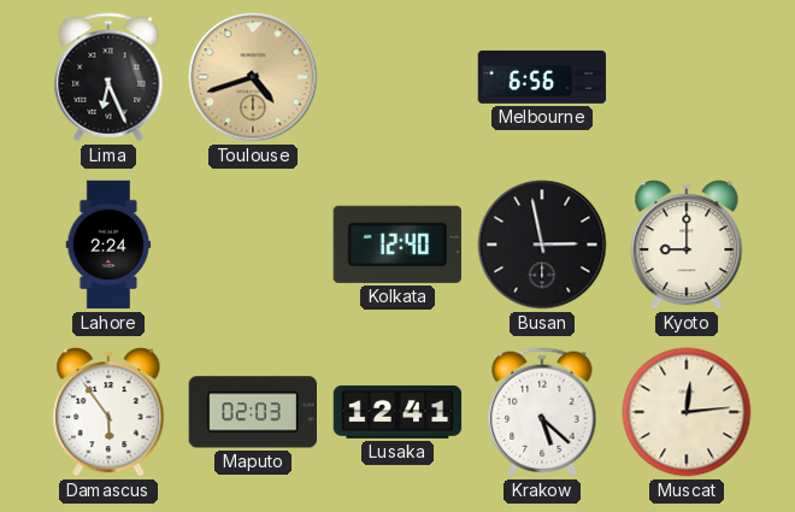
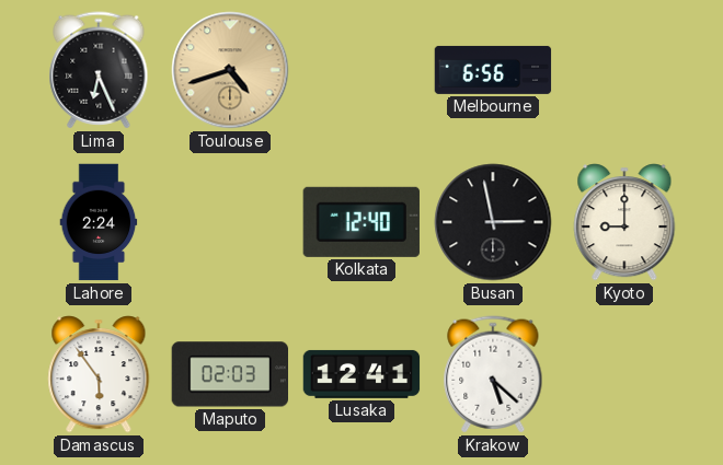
Muscat: 12:14 -> none
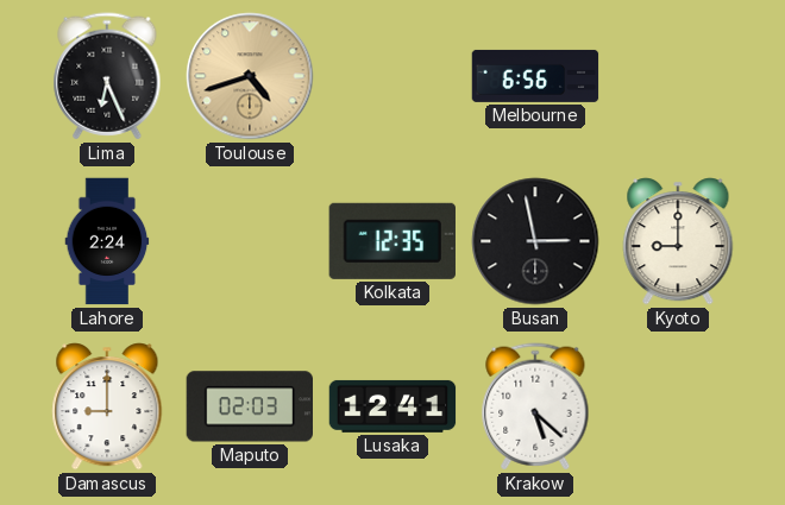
Kolkata: 12:40 -> 12:35
Damascus: 5:54 -> 9:00
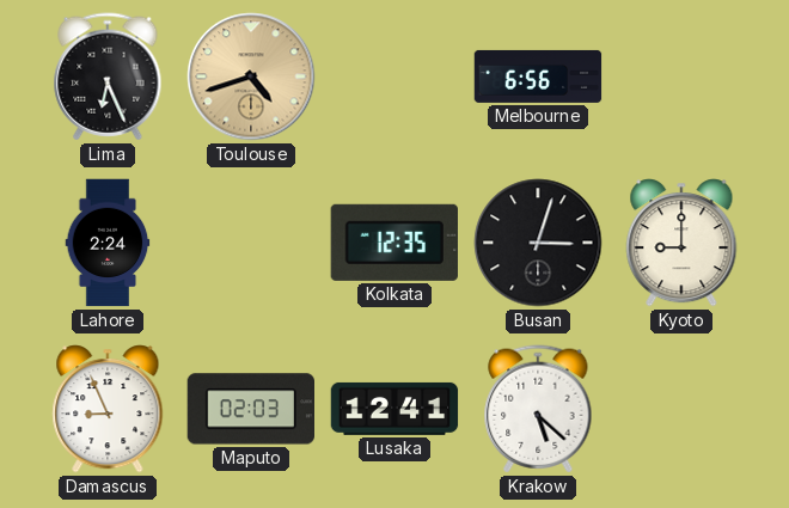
Busan: 2:58 -> 3:03
Damascus: 9:00 -> 8:56
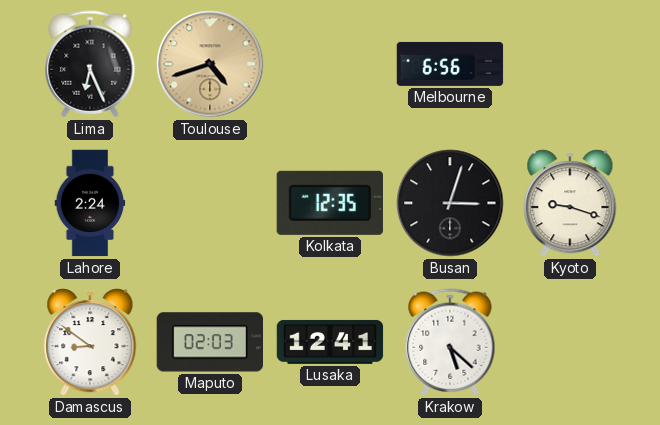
Kyoto: 9:00 -> 9:18
Damascus: 8:56 -> 8:51
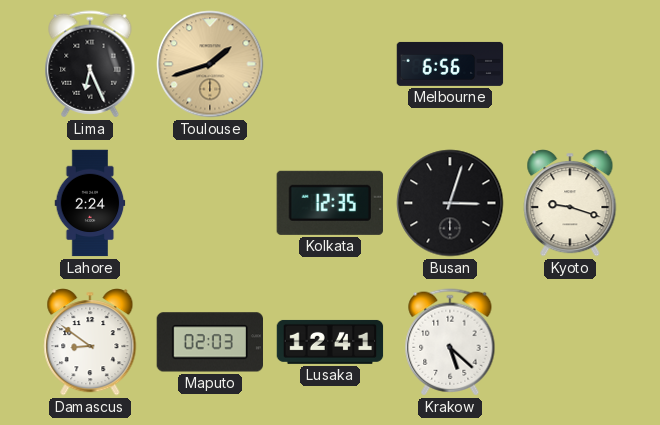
Toulouse: 4:42 -> 1:42
